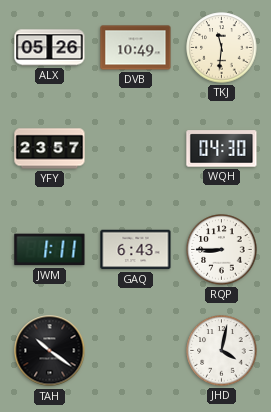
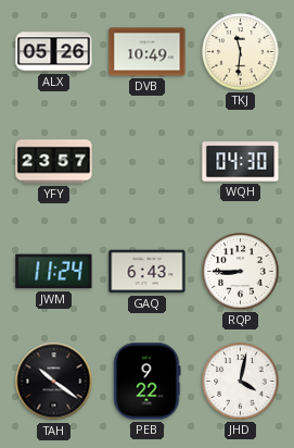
JWM: 1:11 -> 11:24
PEB: none -> 9:22
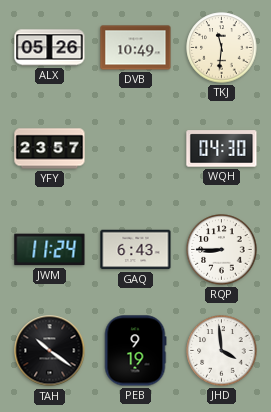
PEB: 9:22 -> 9:19
JHD: 4:02 -> 3:59
